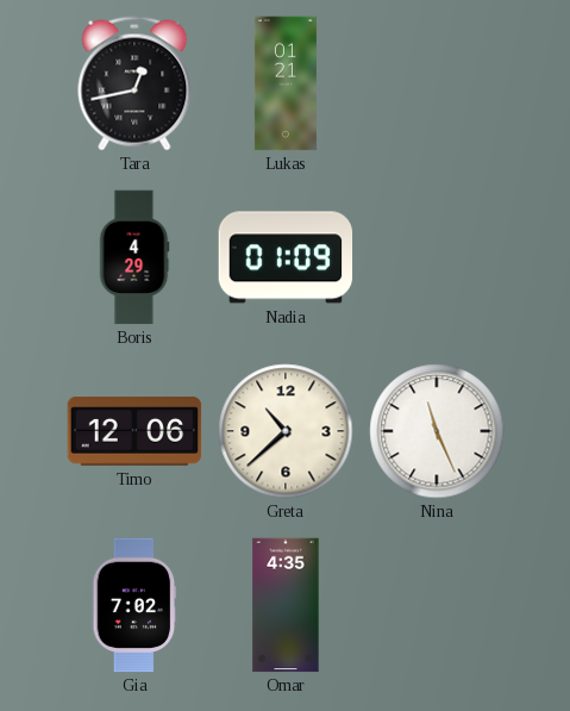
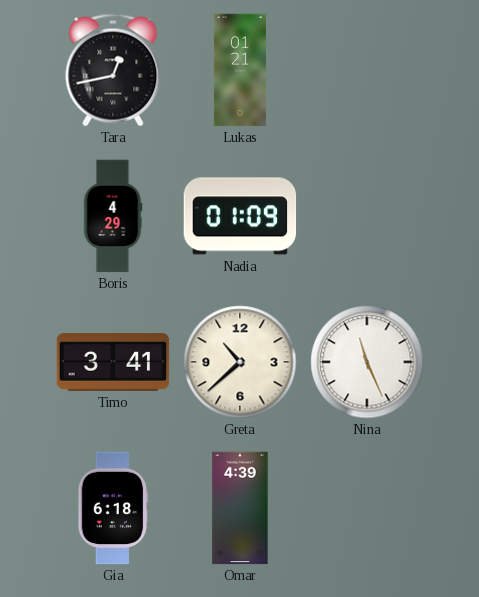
Timo: 12:06 -> 3:41
Gia: 7:02 -> 6:18
Omar: 4:35 -> 4:39
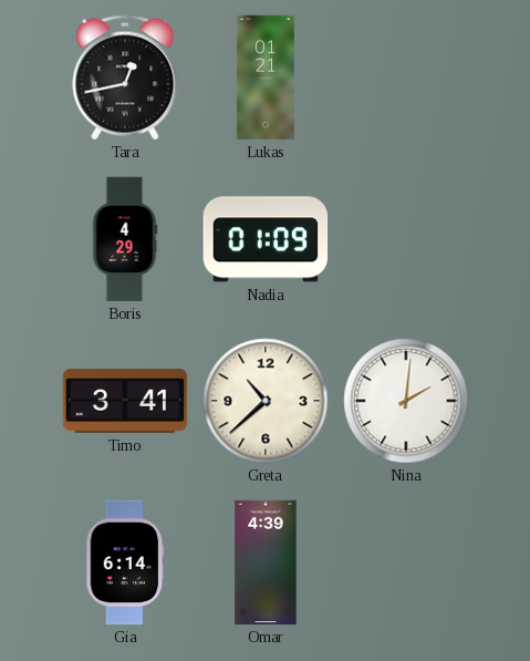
Nina: 11:26 -> 2:01
Gia: 6:18 -> 6:14
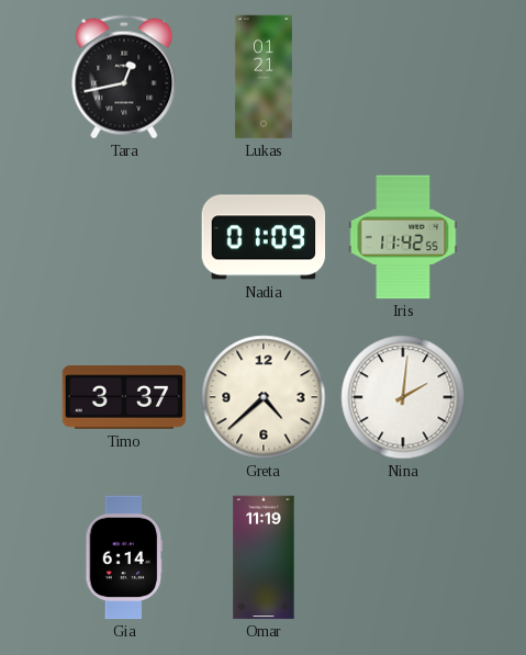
Boris: 4:29 -> none
Iris: none -> 11:42
Timo: 3:41 -> 3:37
Greta: 10:38 -> 4:38
Omar: 4:39 -> 11:19
